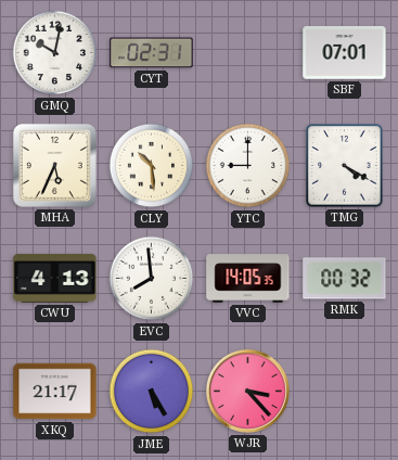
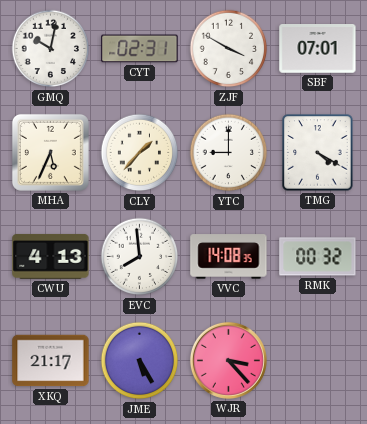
ZJF: none -> 3:50
CLY: 10:29 -> 1:37
VVC: 14:05 -> 14:08
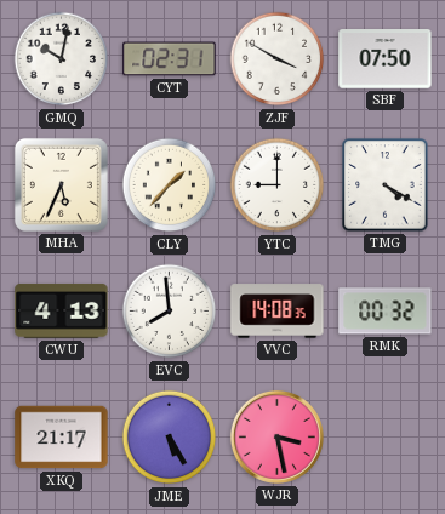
SBF: 07:01 -> 07:50
WJR: 3:23 -> 3:28
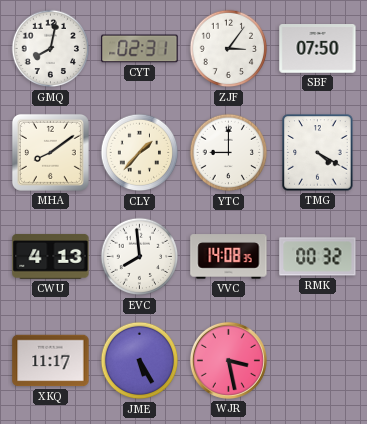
GMQ: 10:02 -> 8:02
ZJF: 3:50 -> 3:06
MHA: 5:34 -> 8:09
XKQ: 21:17 -> 11:17
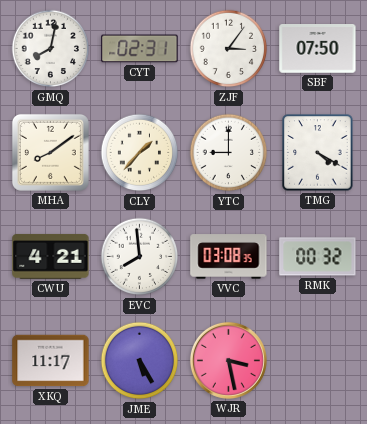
CWU: 4:13 -> 4:21
VVC: 14:08 -> 03:08
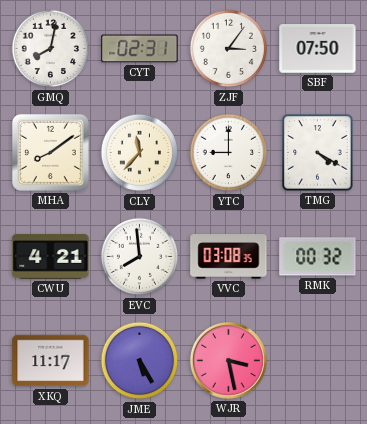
CLY: 1:37 -> 11:37
